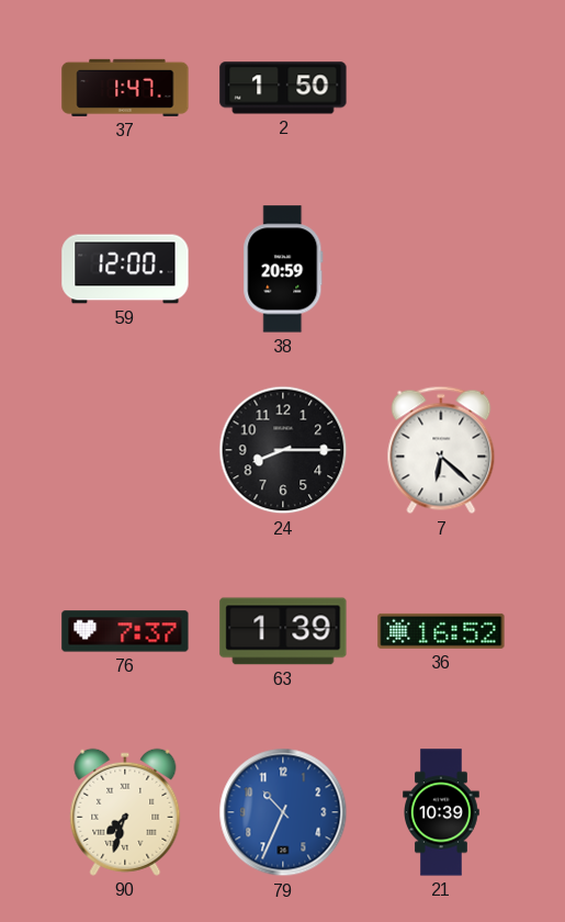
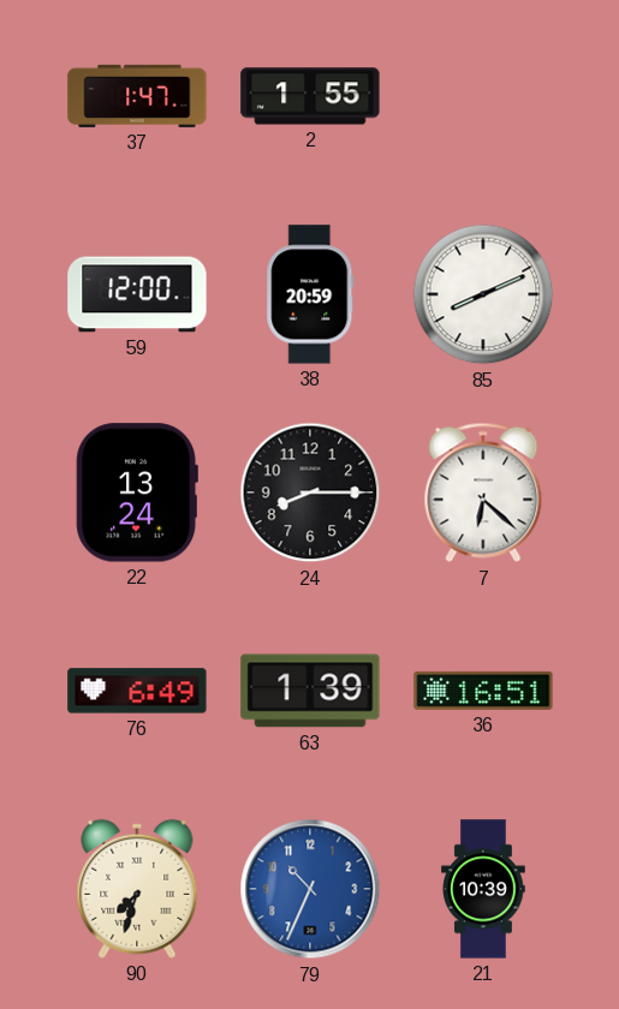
2: 1:50 -> 1:55
85: none -> 8:11
22: none -> 13:24
76: 7:37 -> 6:49
36: 16:52 -> 16:51
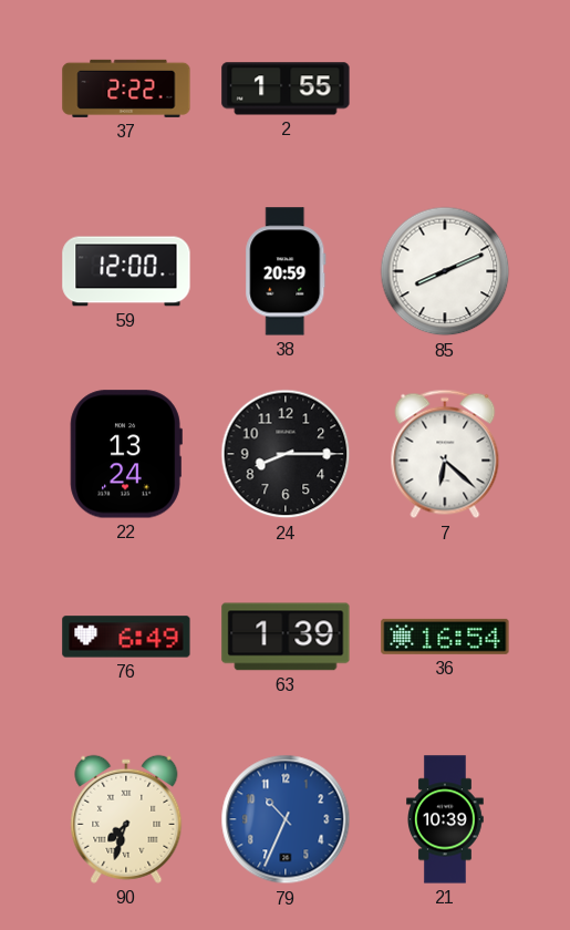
37: 1:47 -> 2:22
36: 16:51 -> 16:54
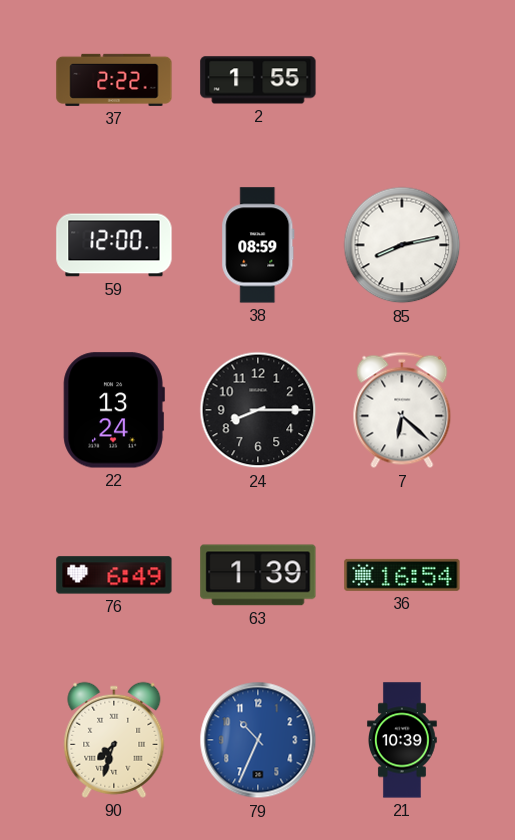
38: 20:59 -> 08:59
85: 8:11 -> 8:13
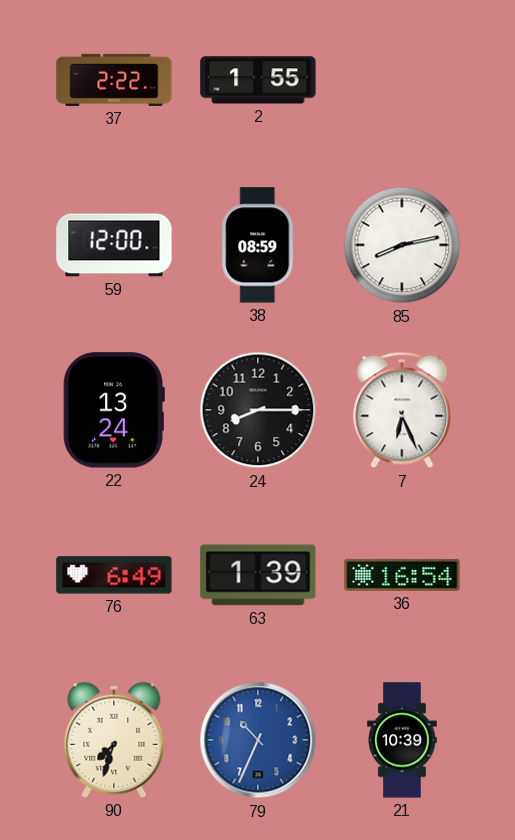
7: 6:22 -> 6:26
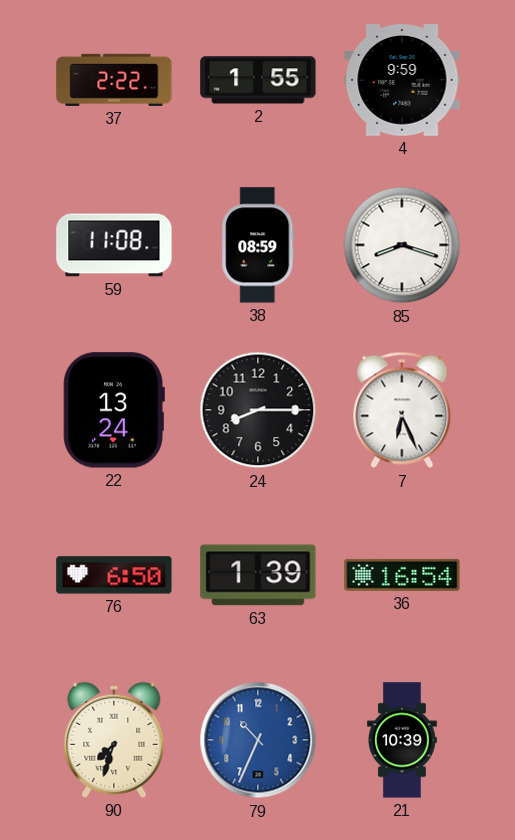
4: none -> 9:59
59: 12:00 -> 11:08
85: 8:13 -> 8:18
76: 6:49 -> 6:50
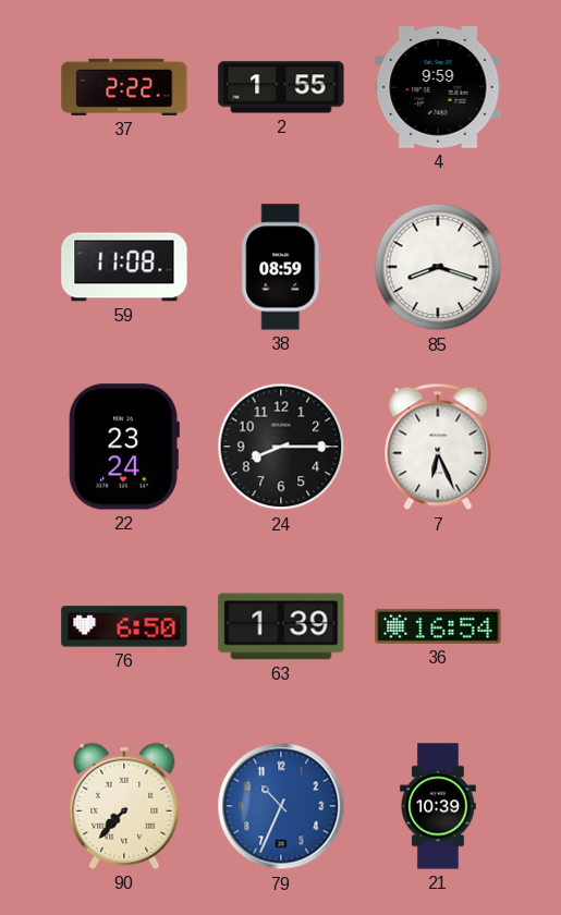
22: 13:24 -> 23:24
90: 7:33 -> 7:37
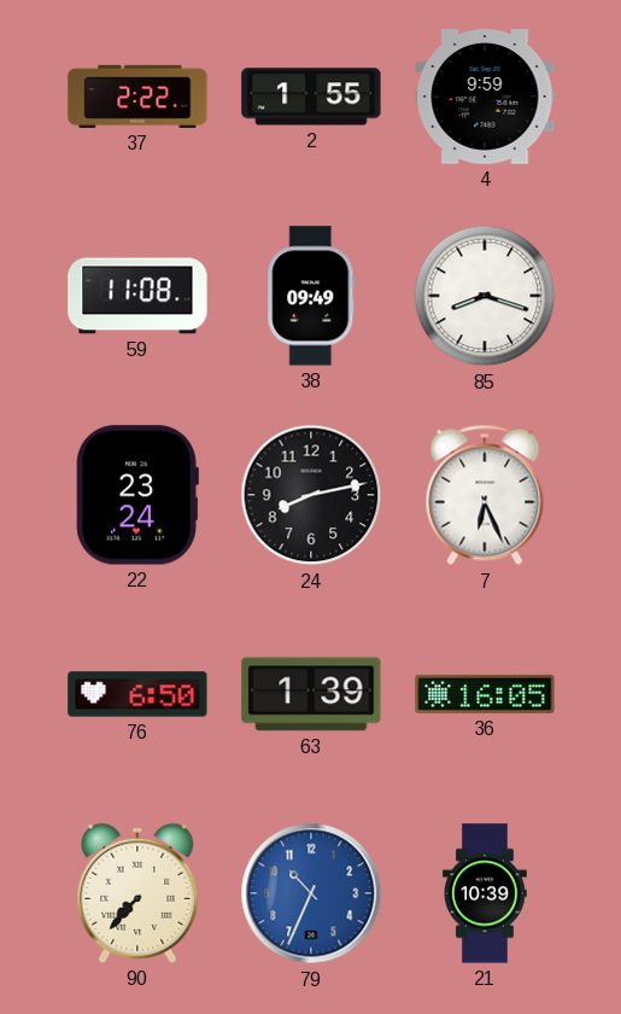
38: 08:59 -> 09:49
24: 8:15 -> 8:13
36: 16:54 -> 16:05
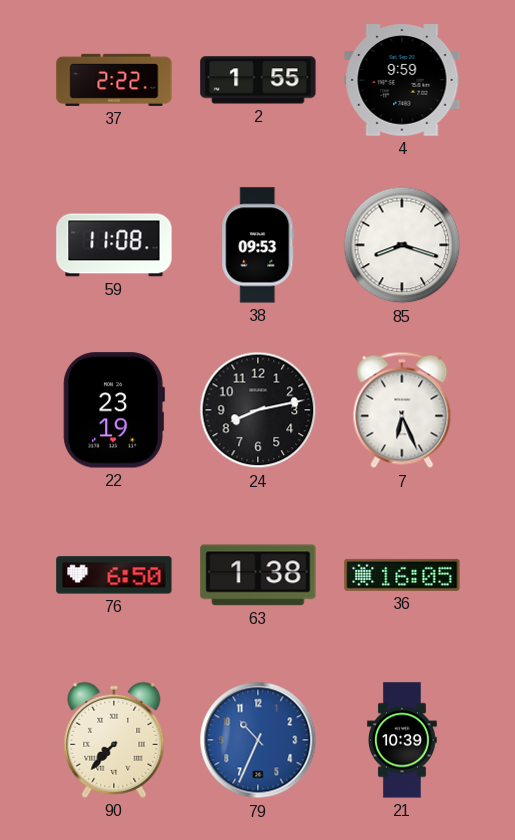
38: 09:49 -> 09:53
22: 23:24 -> 23:19
63: 1:39 -> 1:38
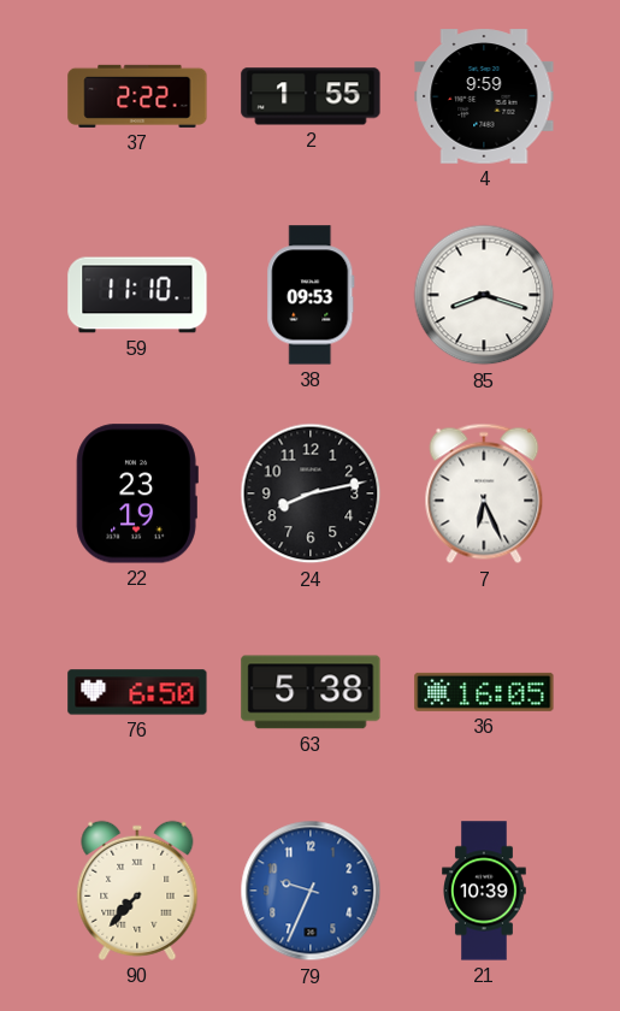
59: 11:08 -> 11:10
63: 1:38 -> 5:38
79: 10:34 -> 9:34
